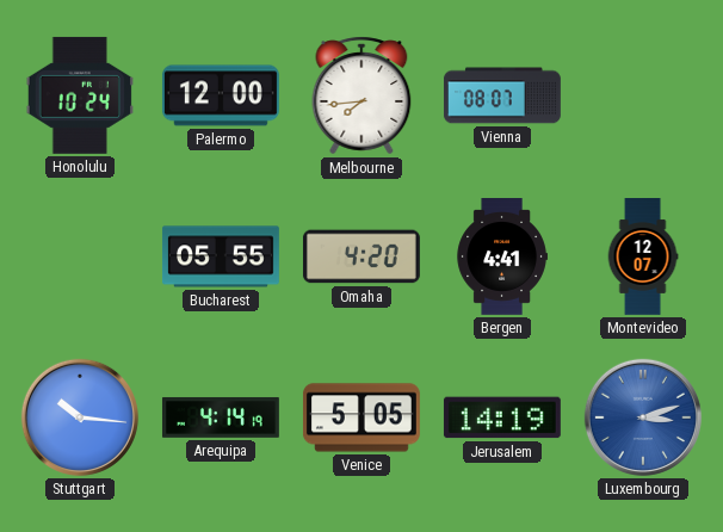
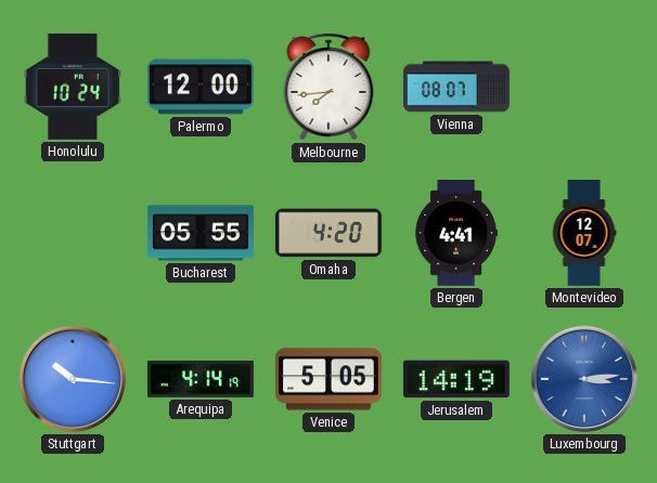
Luxembourg: 3:12 -> 3:14
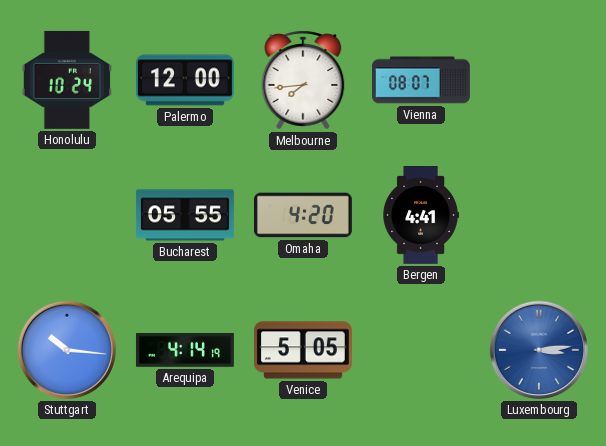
Montevideo: 12:07 -> none
Jerusalem: 14:19 -> none
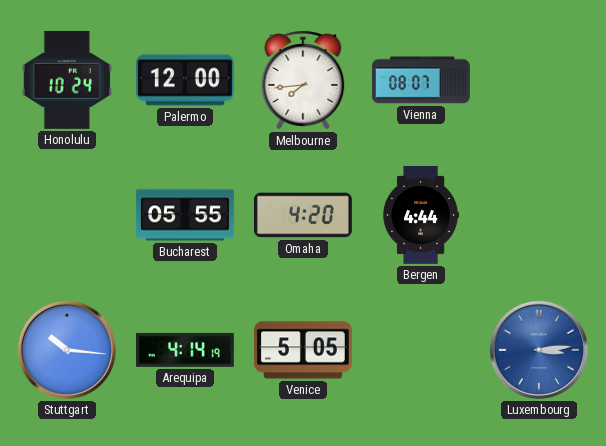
Bergen: 4:41 -> 4:44
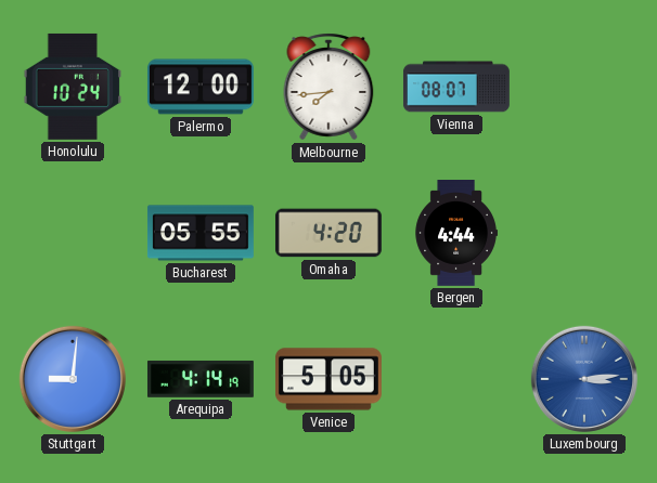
Stuttgart: 10:16 -> 9:01
